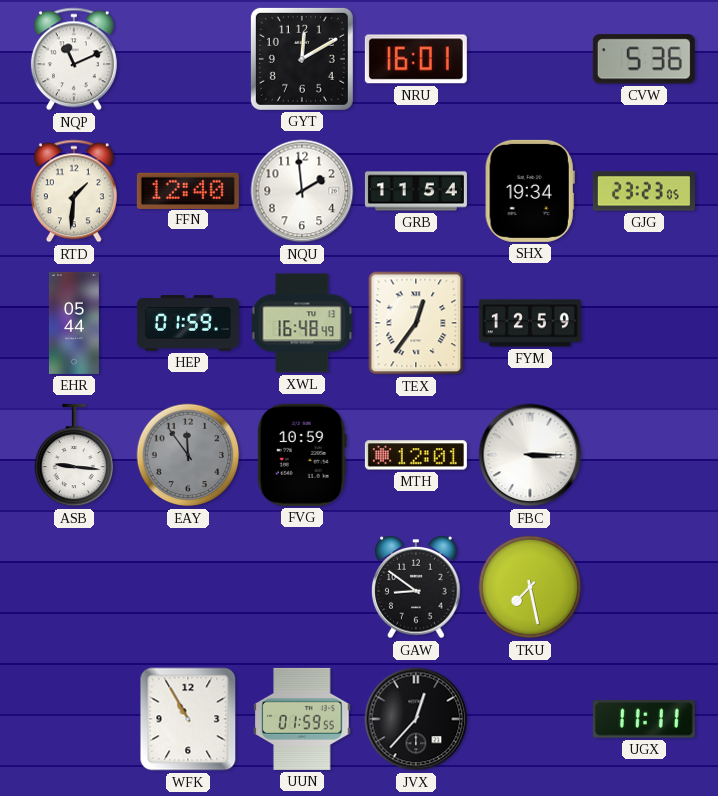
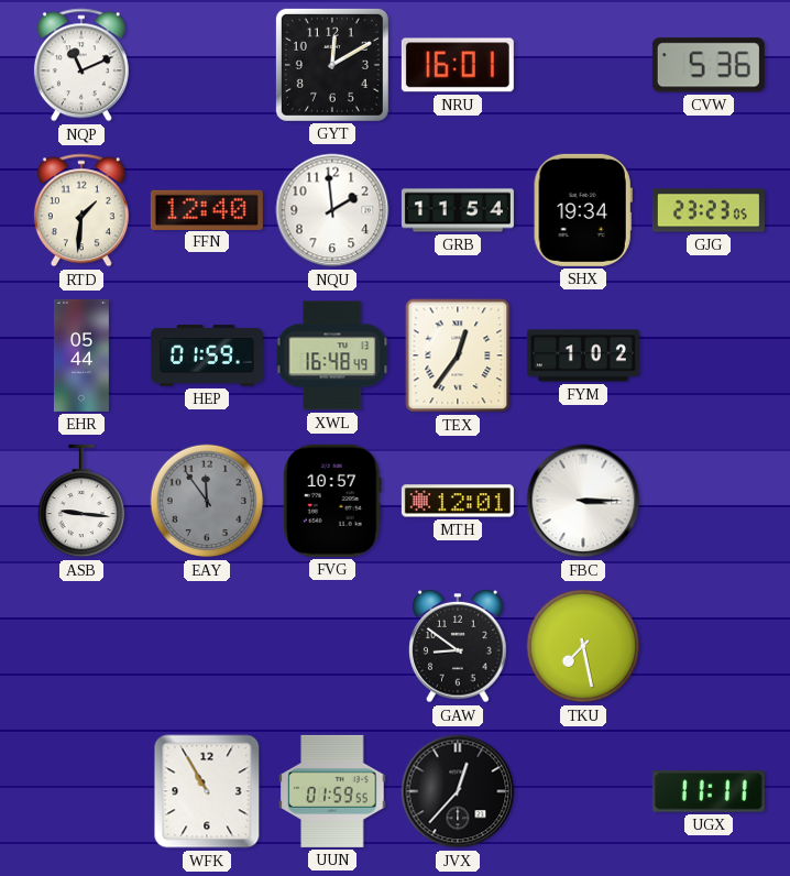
FYM: 12:59 -> 1:02
FVG: 10:59 -> 10:57
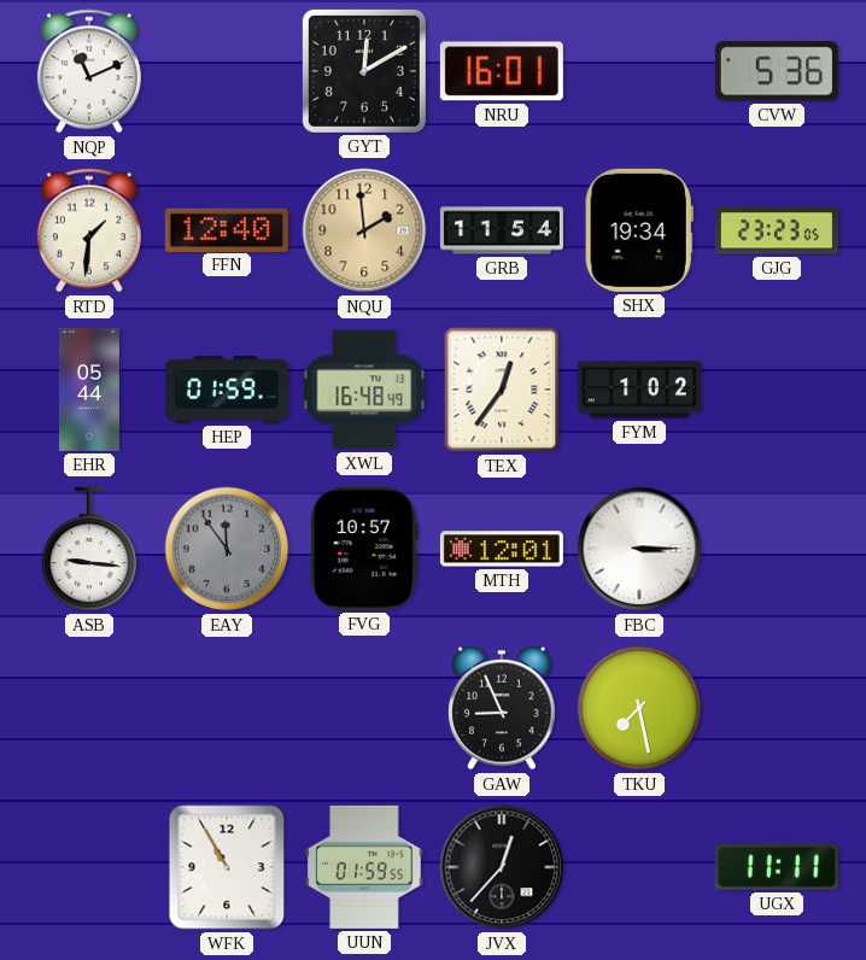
NQU dial: white -> champagne
GAW: 8:51 -> 8:56
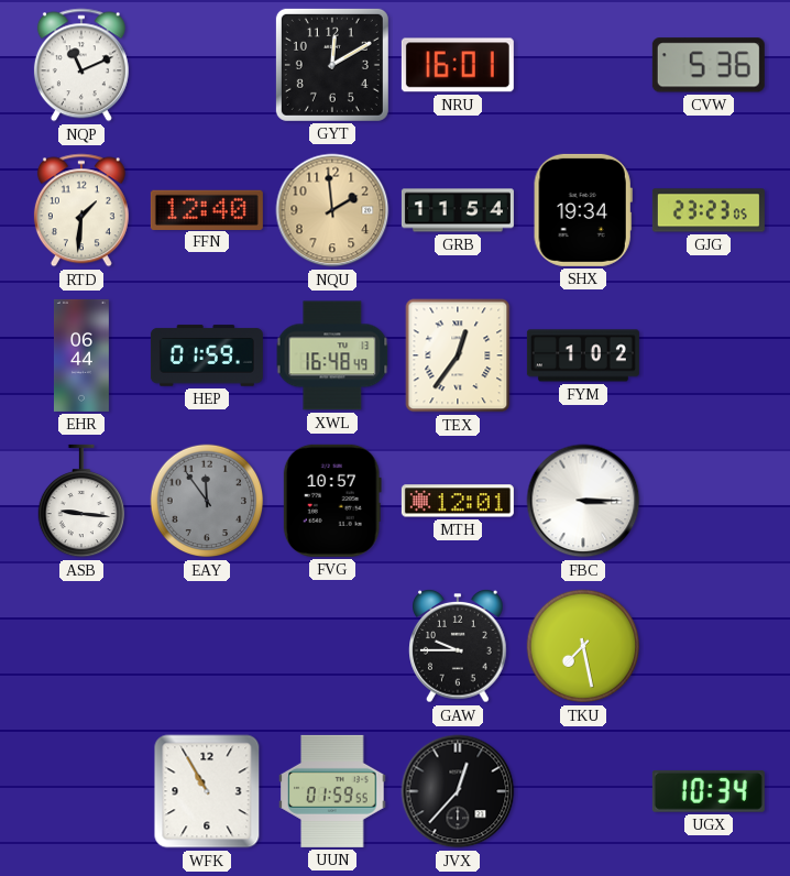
EHR: 05:44 -> 06:44
GAW: 8:56 -> 9:45
UGX: 11:11 -> 10:34
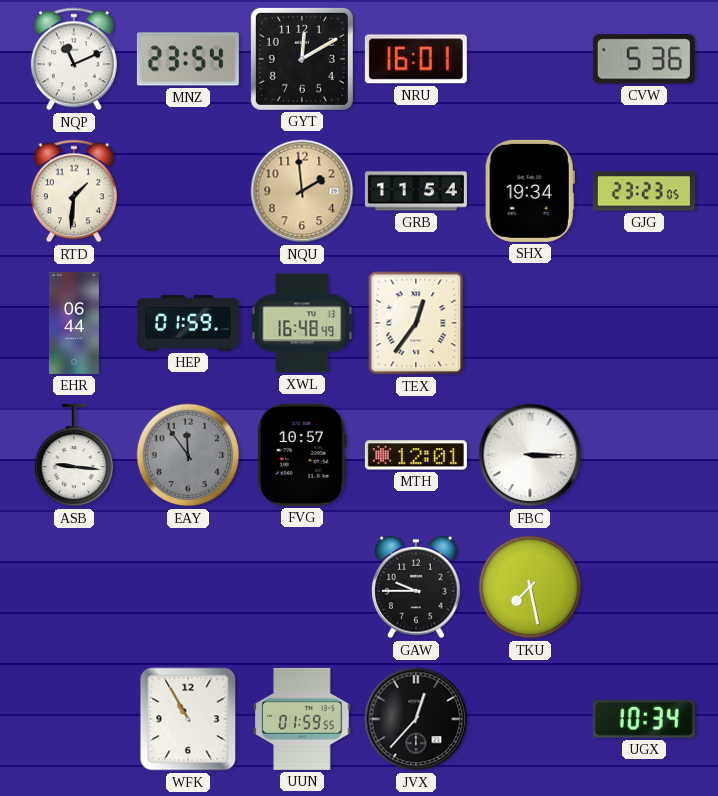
MNZ: none -> 23:54
FFN: 12:40 -> none
FYM: 1:02 -> none
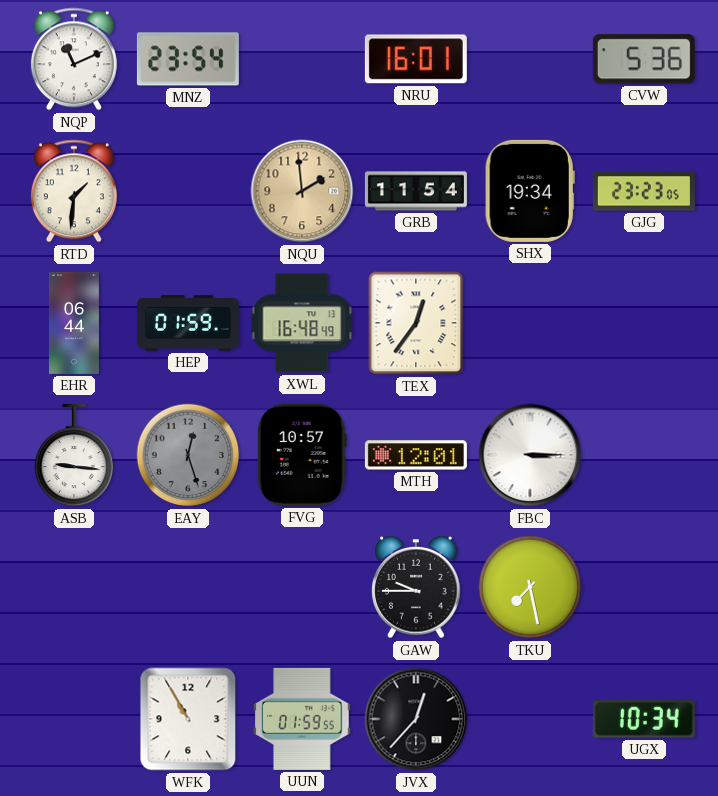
GYT: 12:10 -> none
EAY: 11:54 -> 12:27
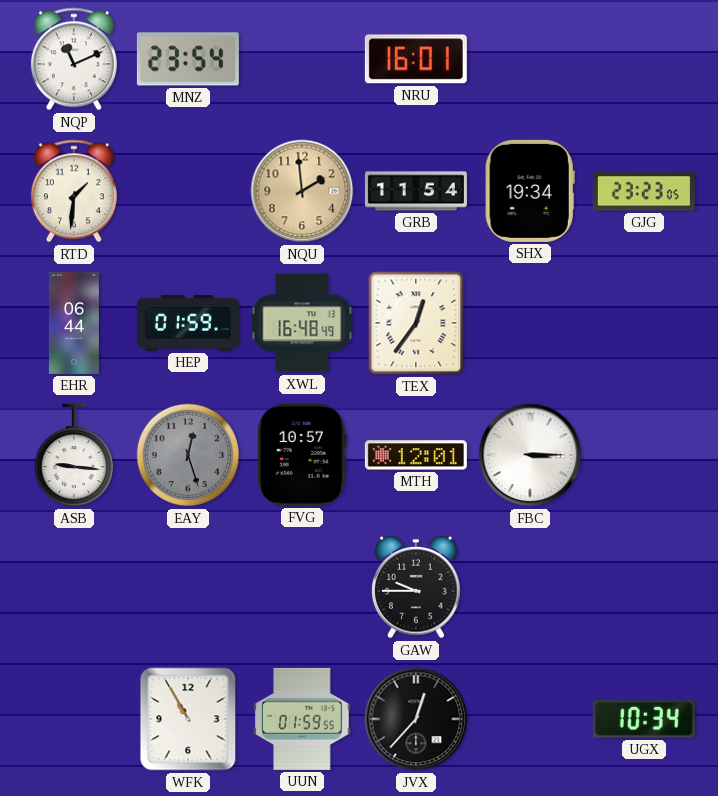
CVW: 5:36 -> none
TKU: 7:28 -> none
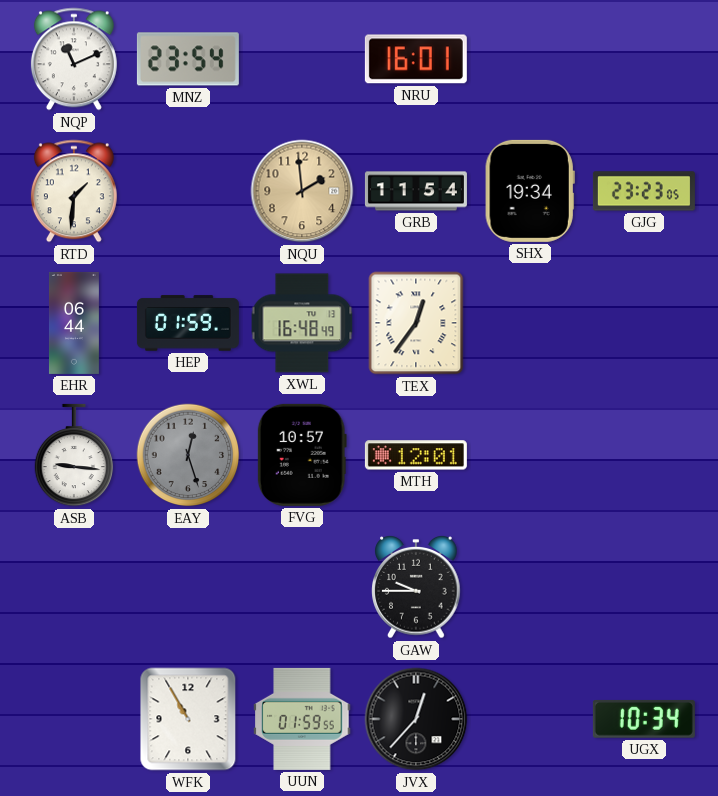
FBC: 3:15 -> none
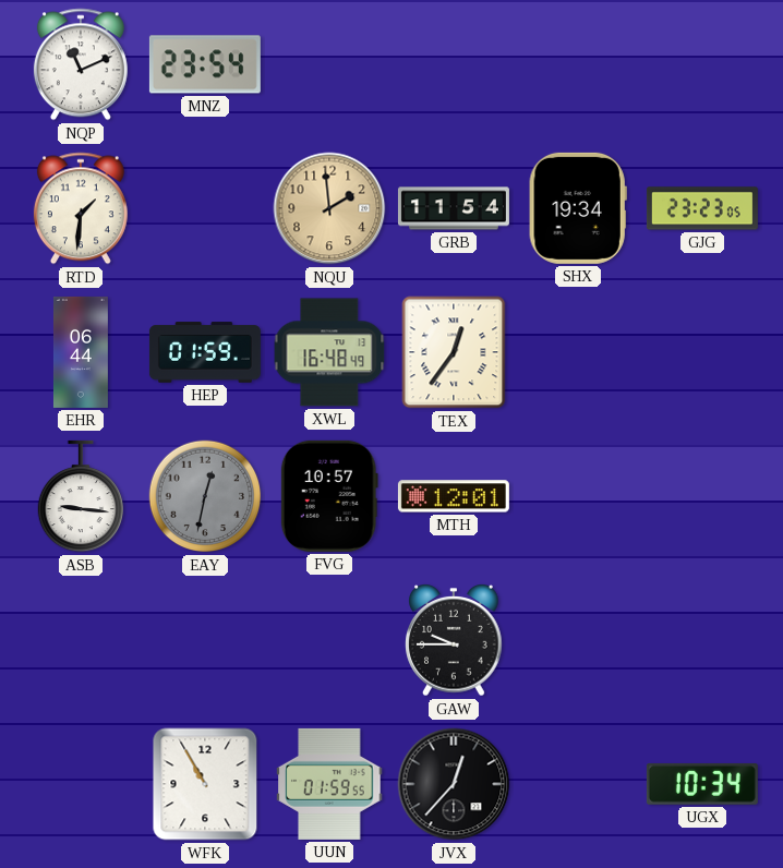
NRU: 16:01 -> none
EAY: 12:27 -> 12:32
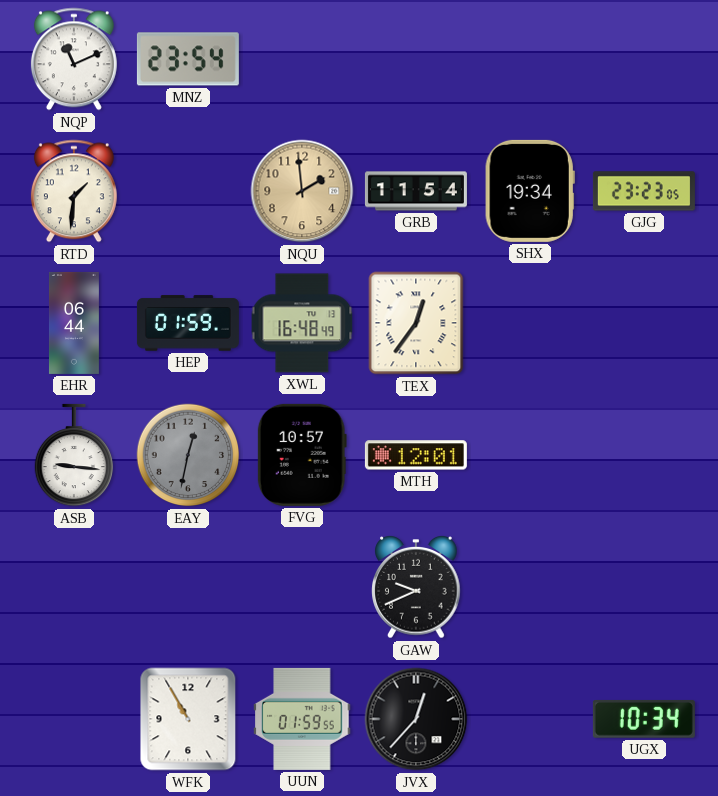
GAW: 9:45 -> 9:41
